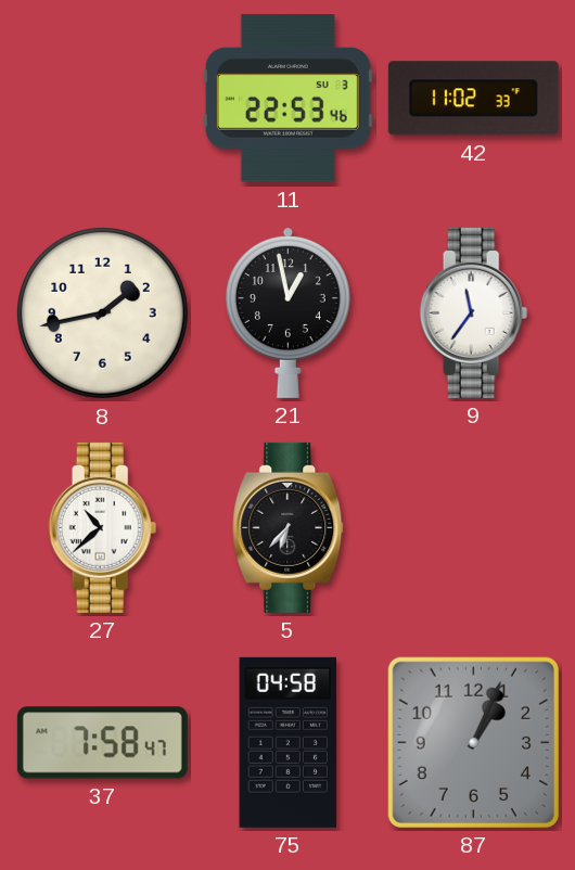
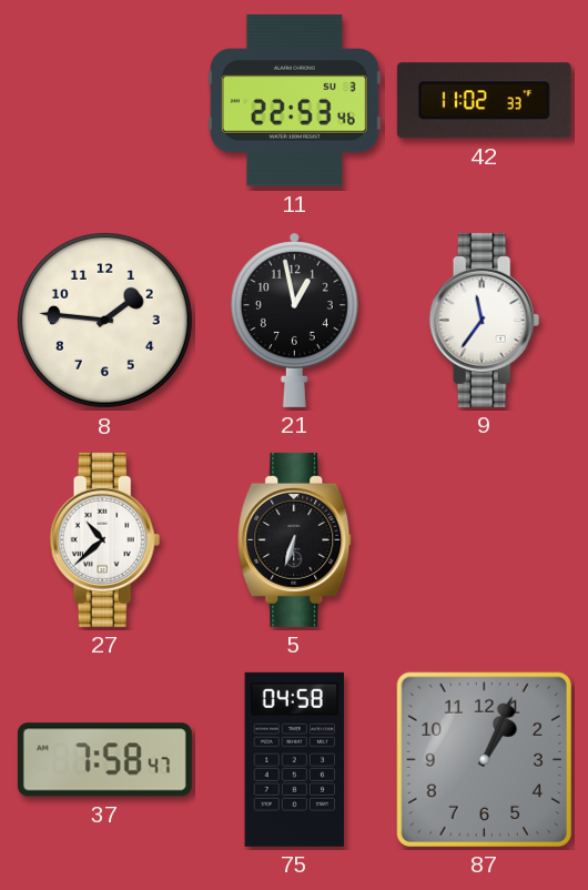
8: 1:43 -> 1:46
5: 6:37 -> 6:33
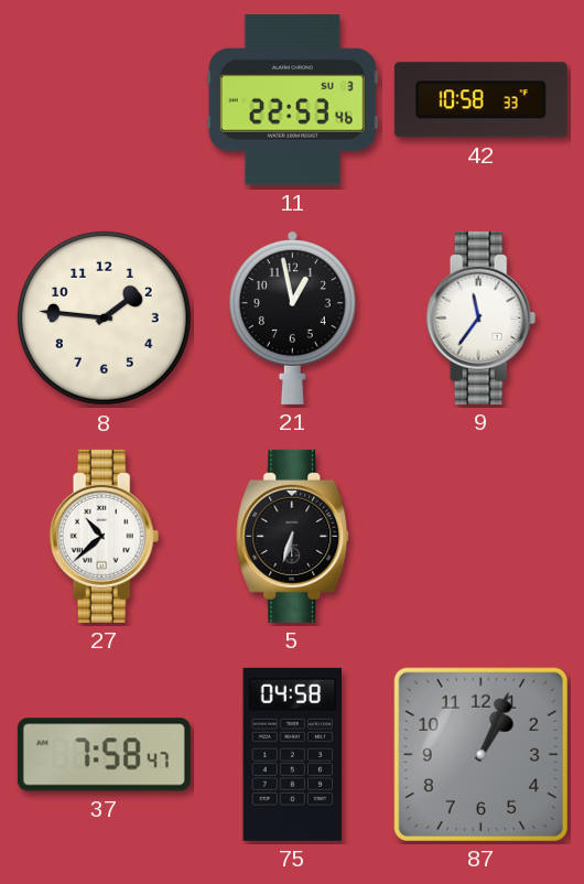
42: 11:02 -> 10:58
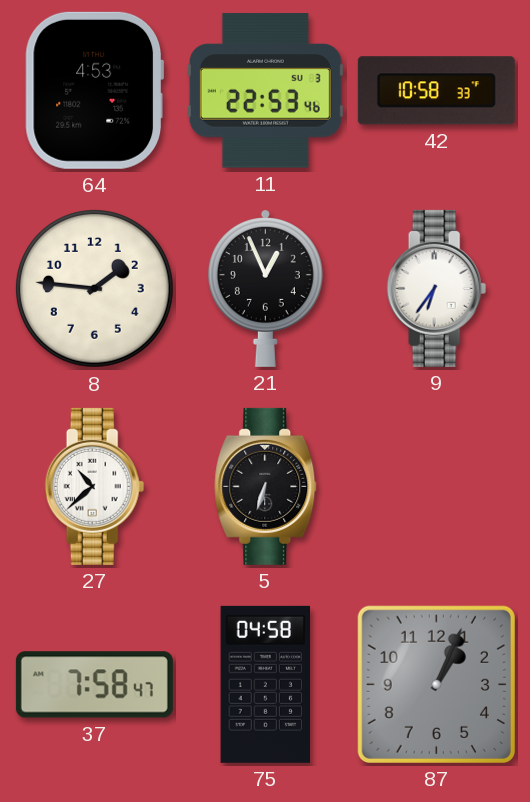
64: none -> 4:53
21: 12:58 -> 12:56
9: 11:36 -> 6:36
